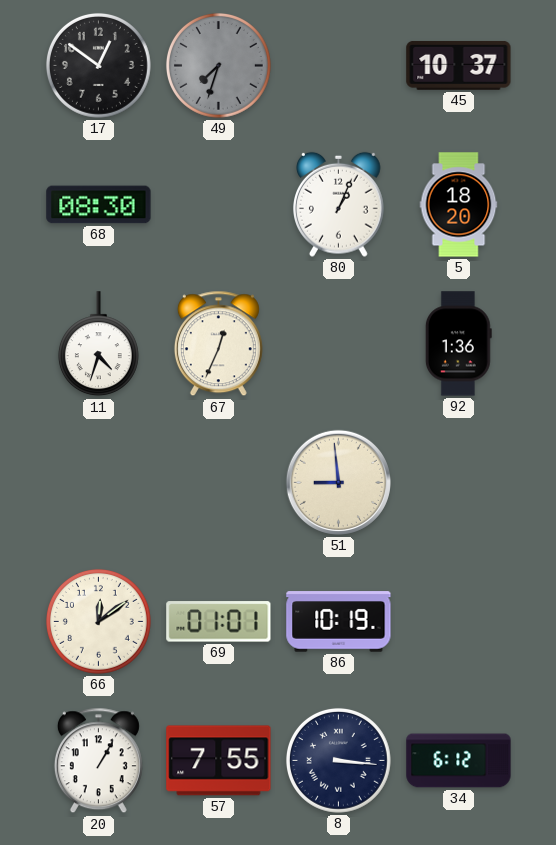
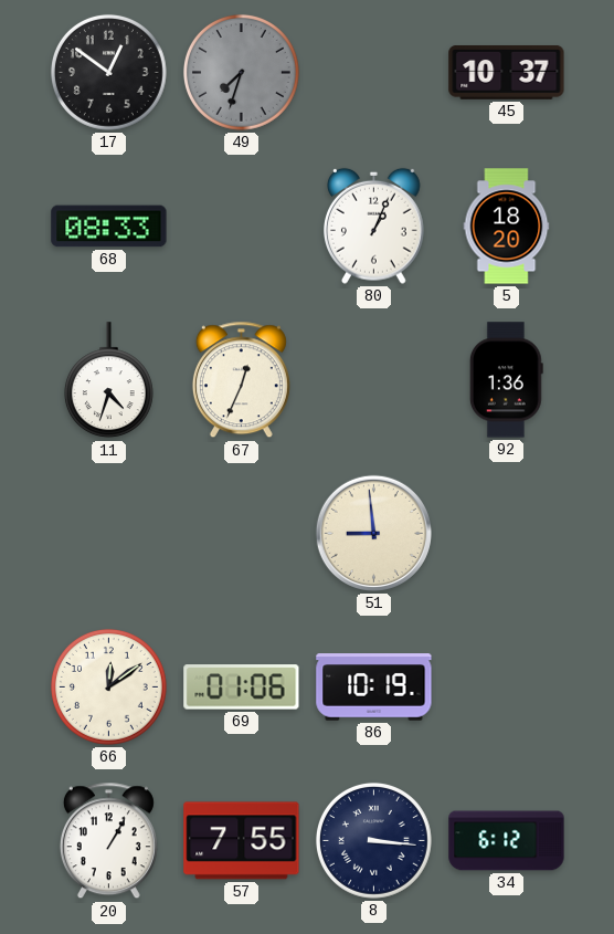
68: 08:30 -> 08:33
69: 01:01 -> 01:06
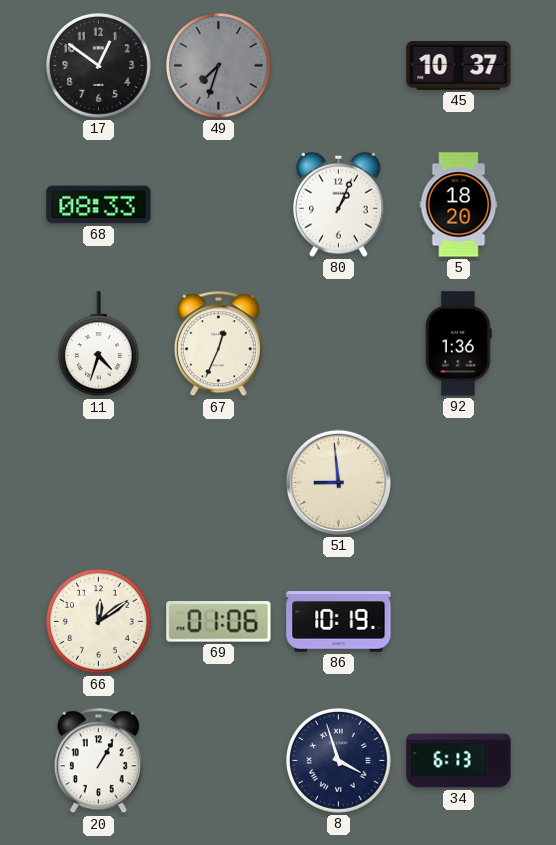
57: 7:55 -> none
8: 3:16 -> 3:57
34: 6:12 -> 6:13
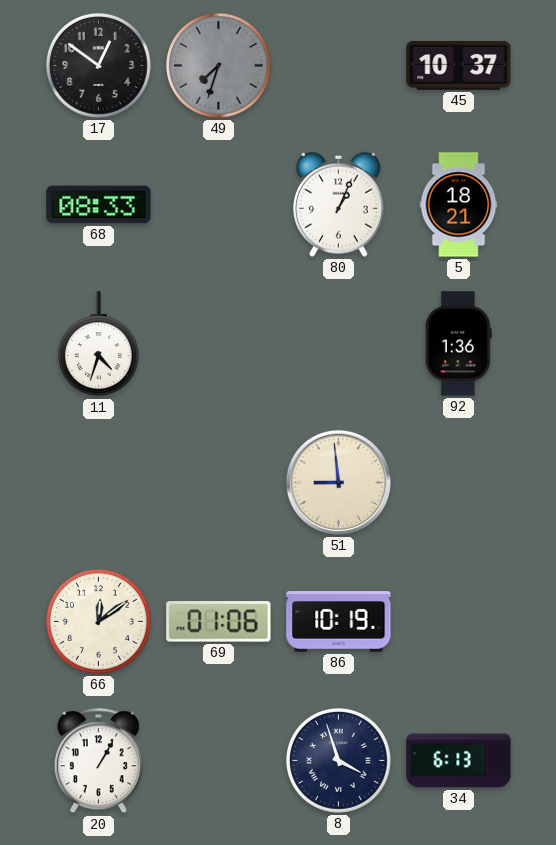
5: 18:20 -> 18:21
67: 12:34 -> none
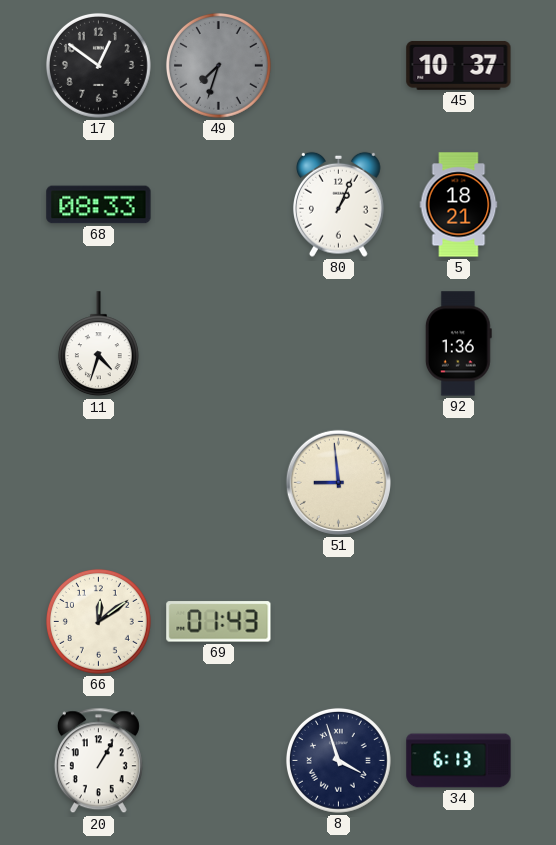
69: 01:06 -> 01:43
86: 10:19 -> none
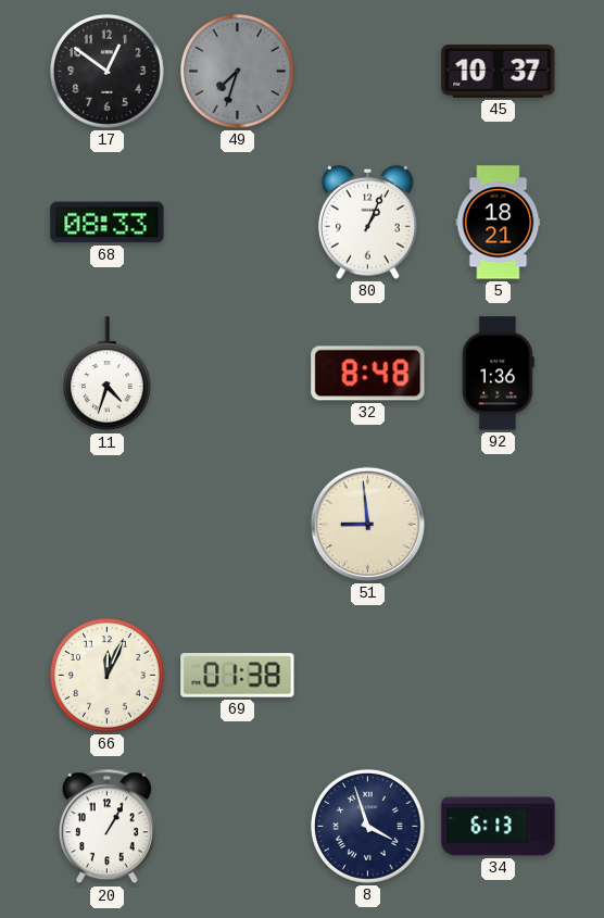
32: none -> 8:48
66: 12:09 -> 12:04
69: 01:43 -> 01:38
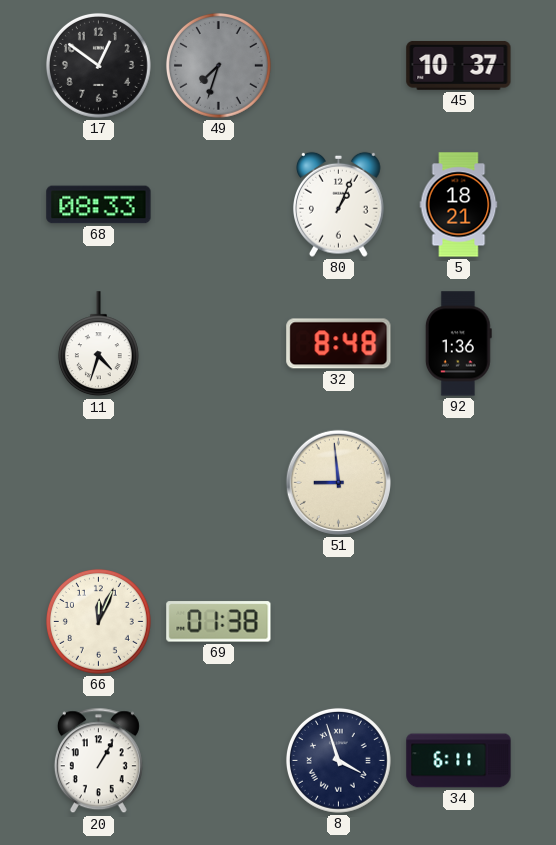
34: 6:13 -> 6:11
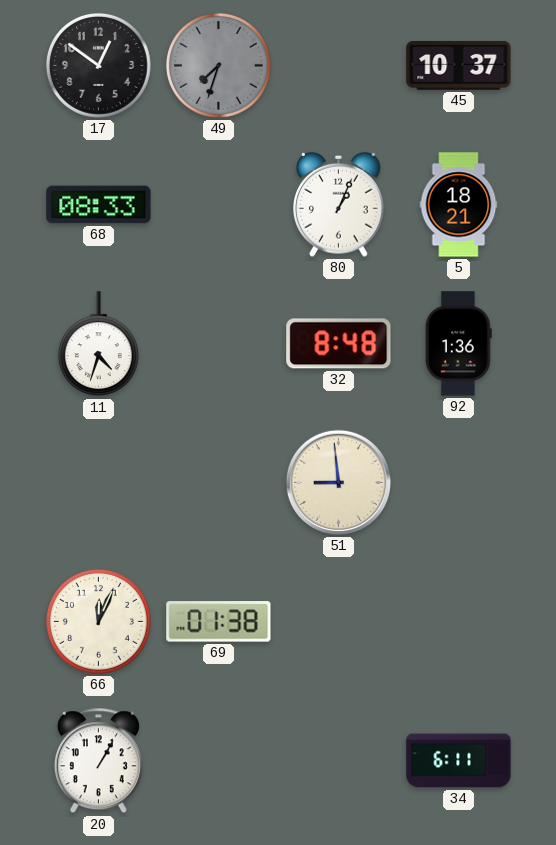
8: 3:57 -> none
